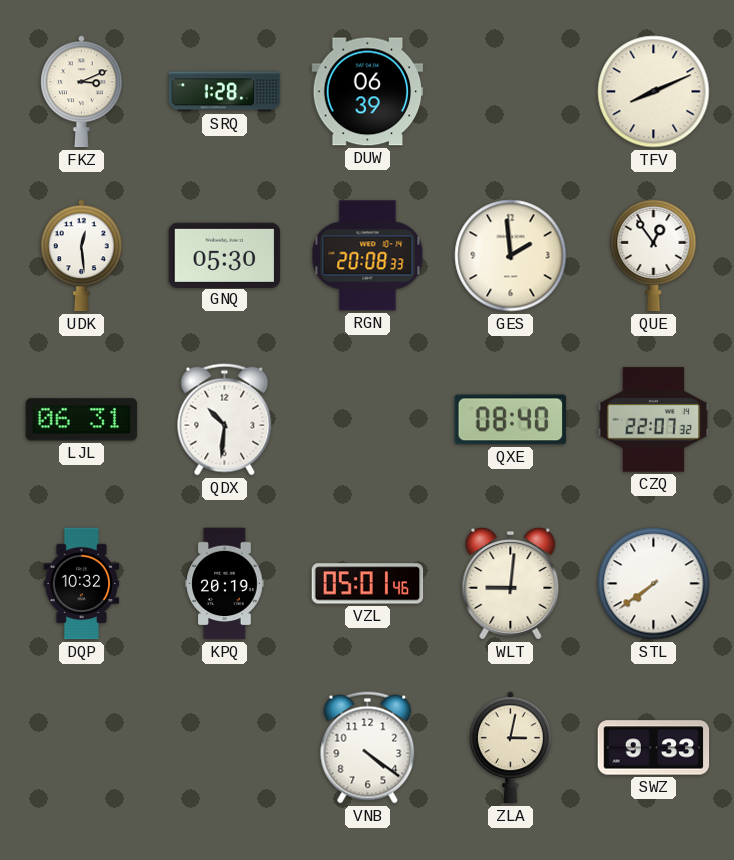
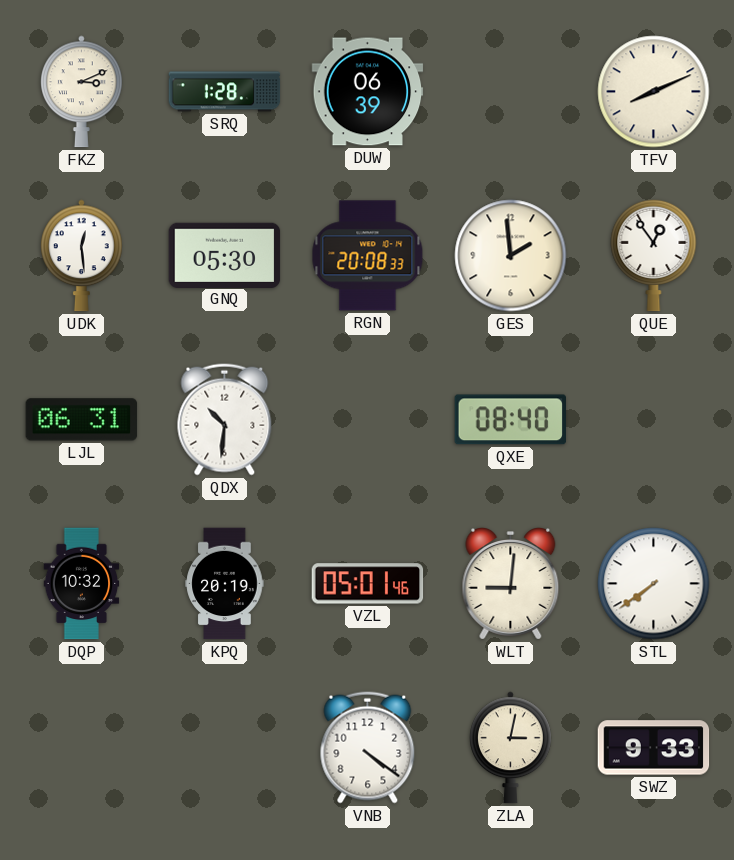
CZQ: 22:07 -> none
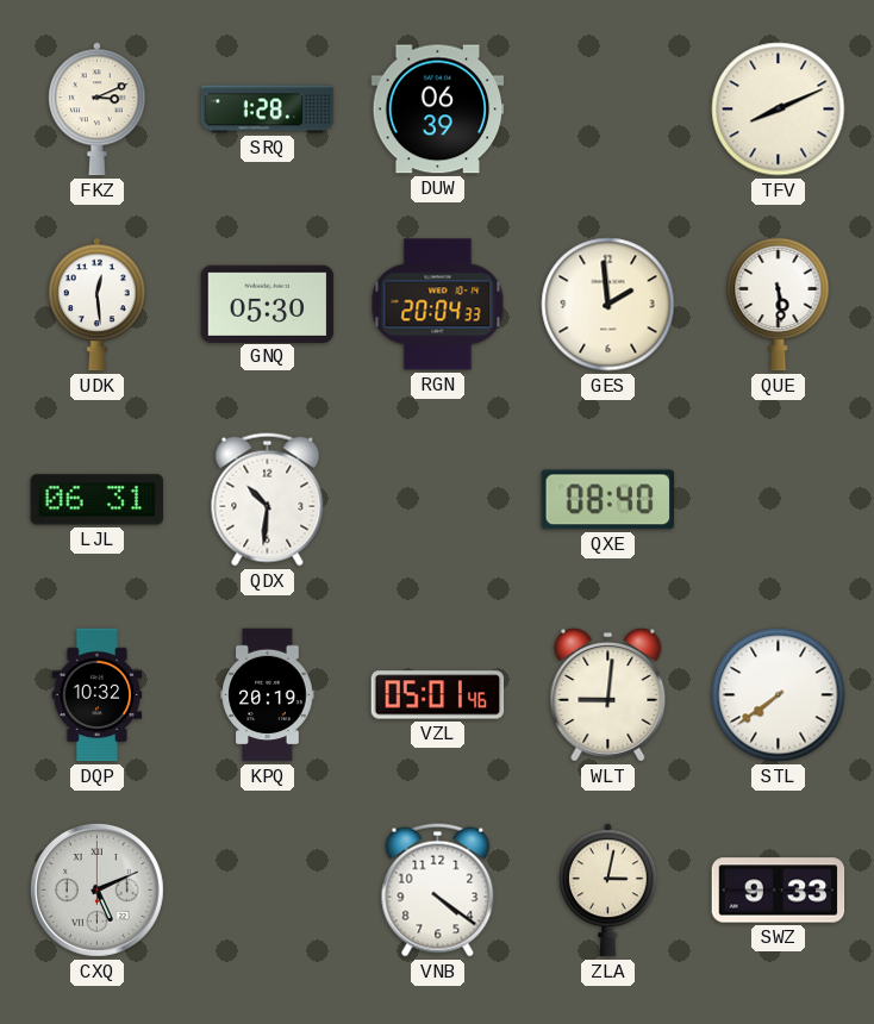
RGN: 20:08 -> 20:04
QUE: 12:54 -> 5:29
CXQ: none -> 5:11
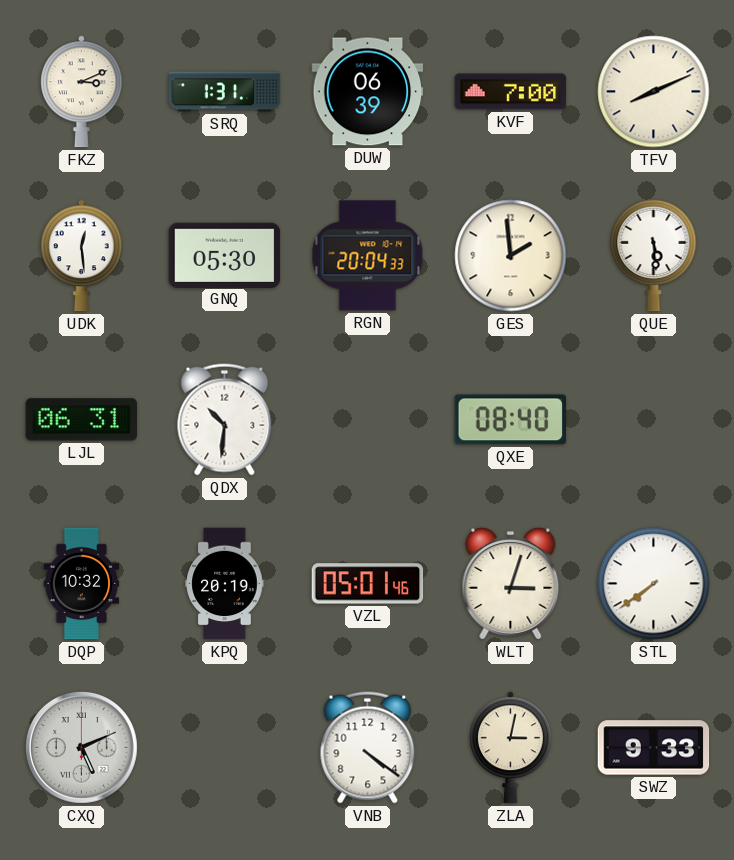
SRQ: 1:28 -> 1:31
KVF: none -> 7:00
WLT: 9:01 -> 3:03
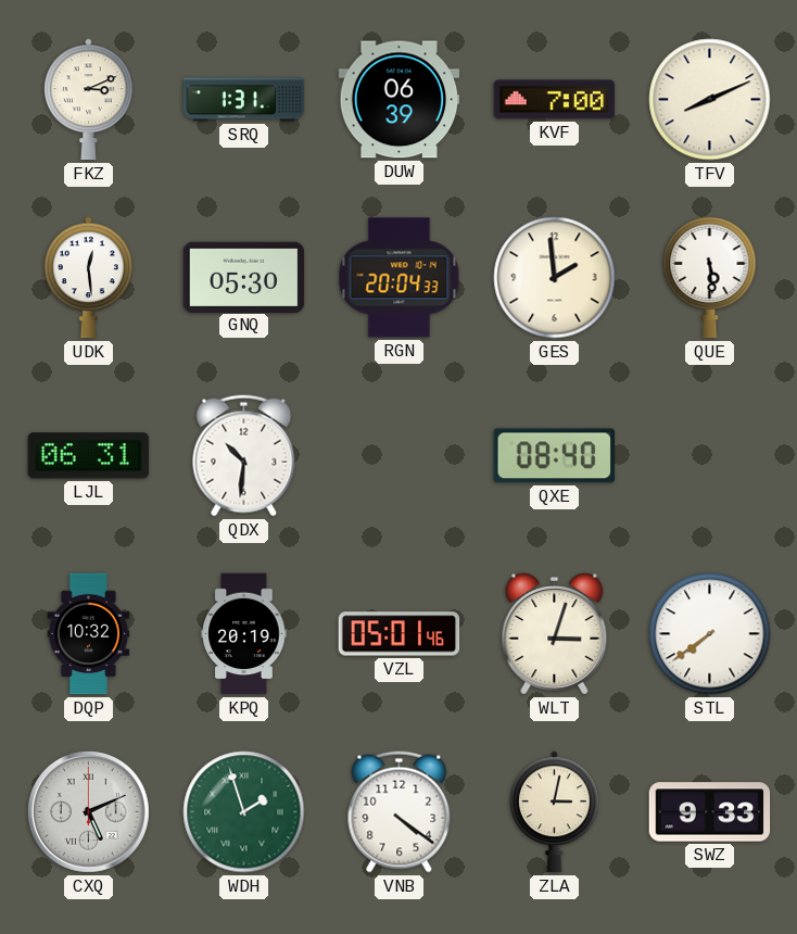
WDH: none -> 1:57
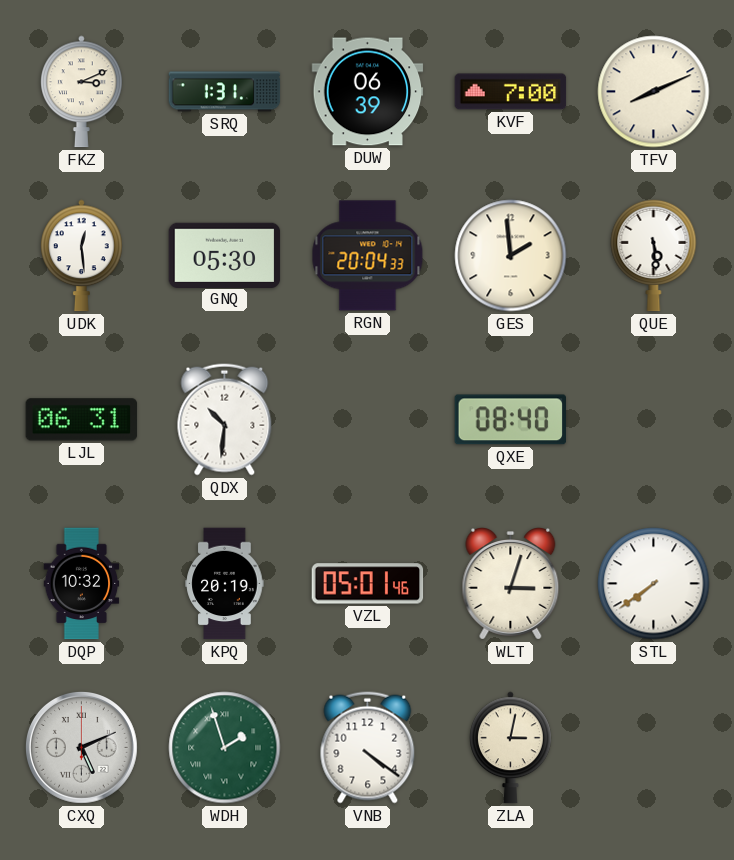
SWZ: 9:33 -> none
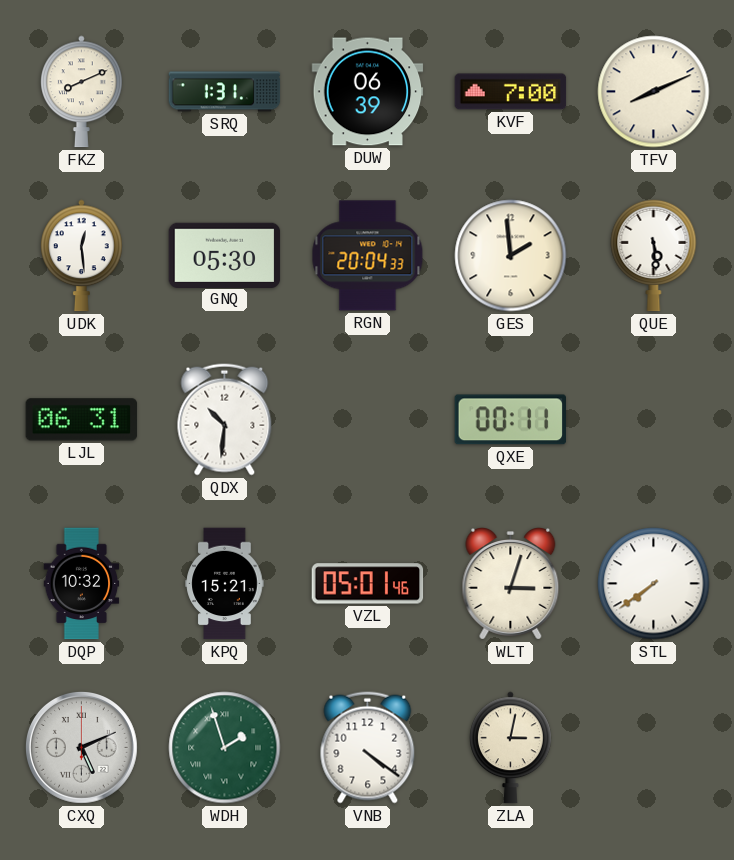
FKZ: 3:11 -> 8:11
QXE: 08:40 -> 00:11
KPQ: 20:19 -> 15:21
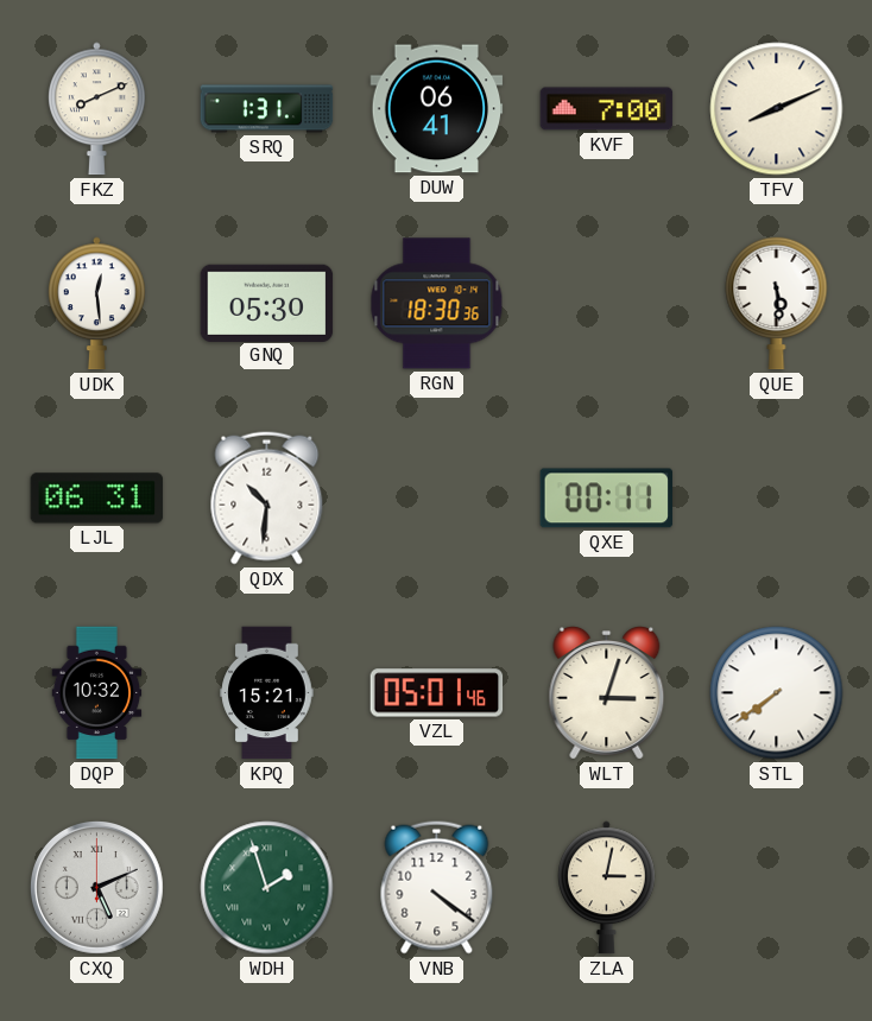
DUW: 06:39 -> 06:41
RGN: 20:04 -> 18:30
GES: 1:59 -> none
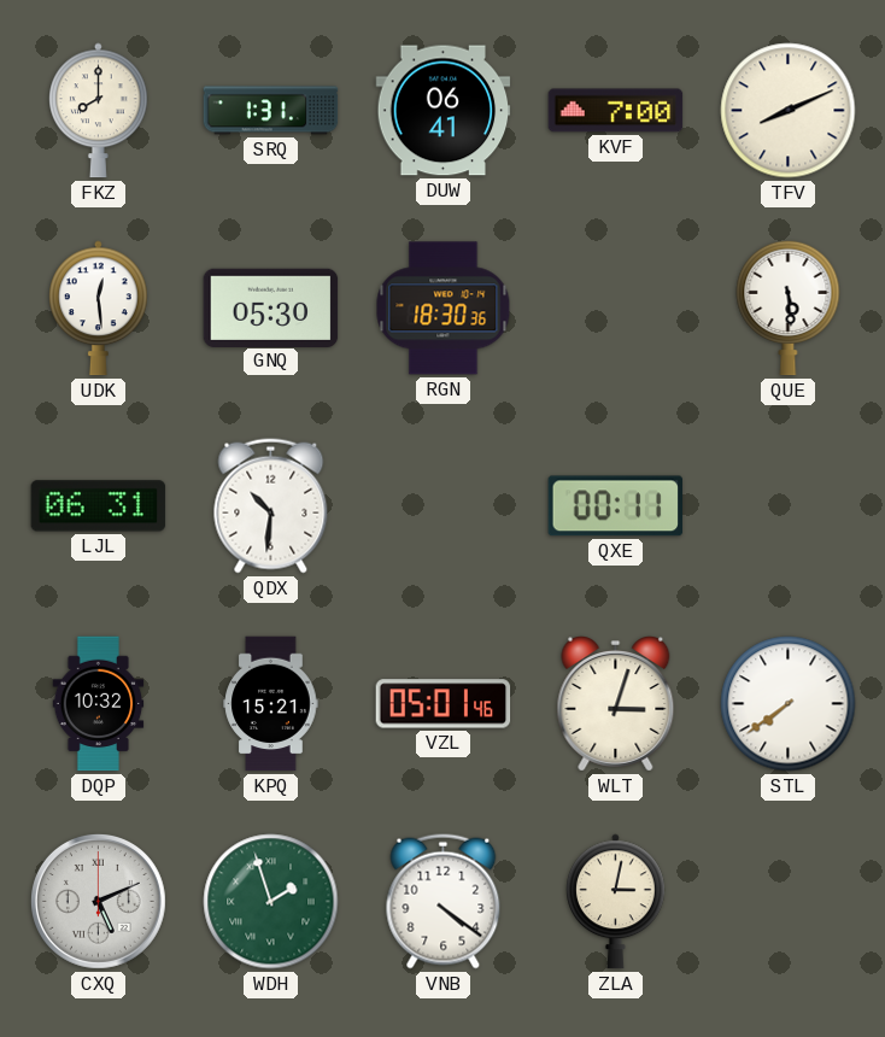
FKZ: 8:11 -> 8:00
